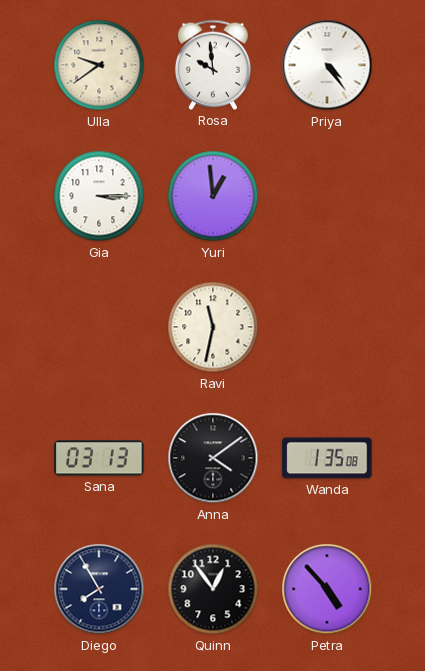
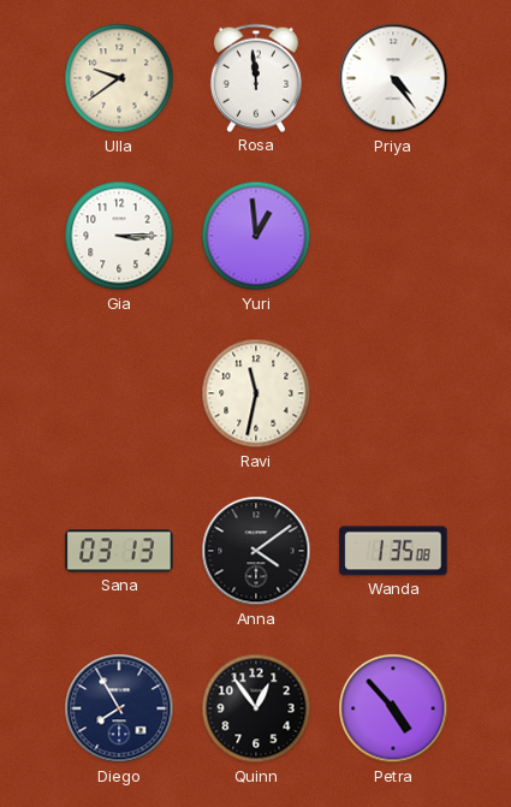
Rosa: 9:59 -> 11:59
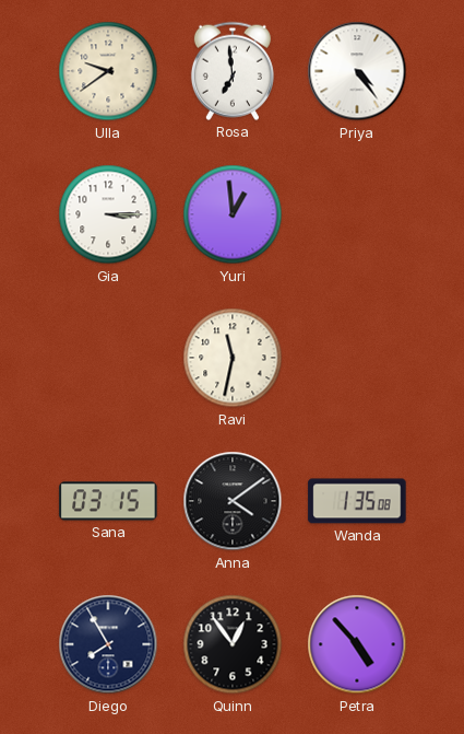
Rosa: 11:59 -> 6:59
Sana: 03:13 -> 03:15
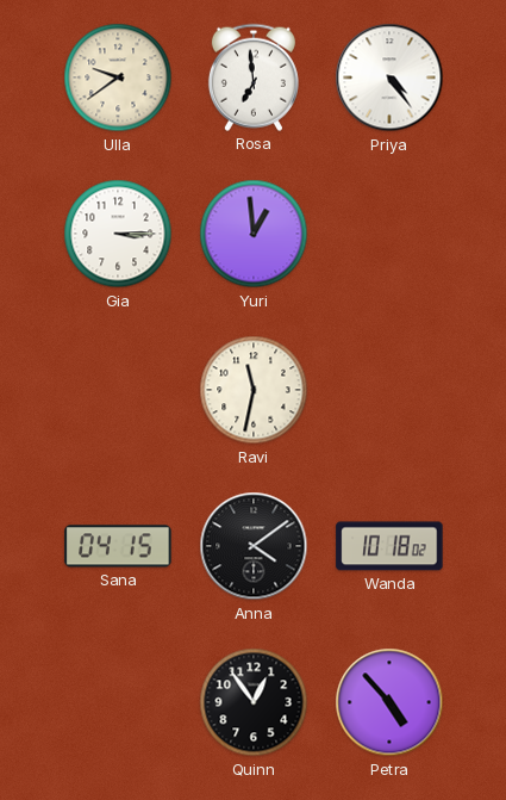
Sana: 03:15 -> 04:15
Wanda: 1:35 -> 10:18
Diego: 7:55 -> none
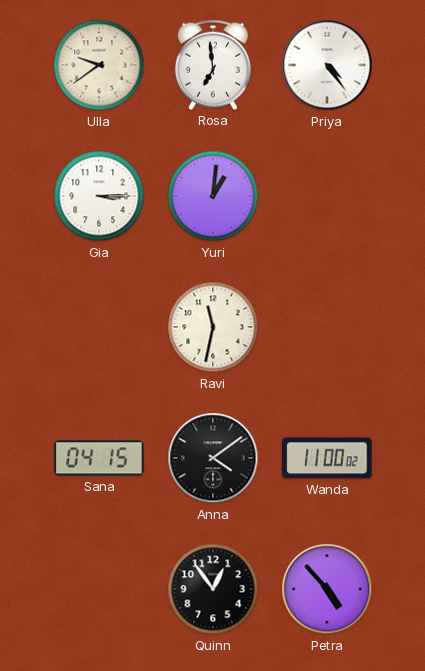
Yuri: 12:59 -> 1:01
Wanda: 10:18 -> 11:00
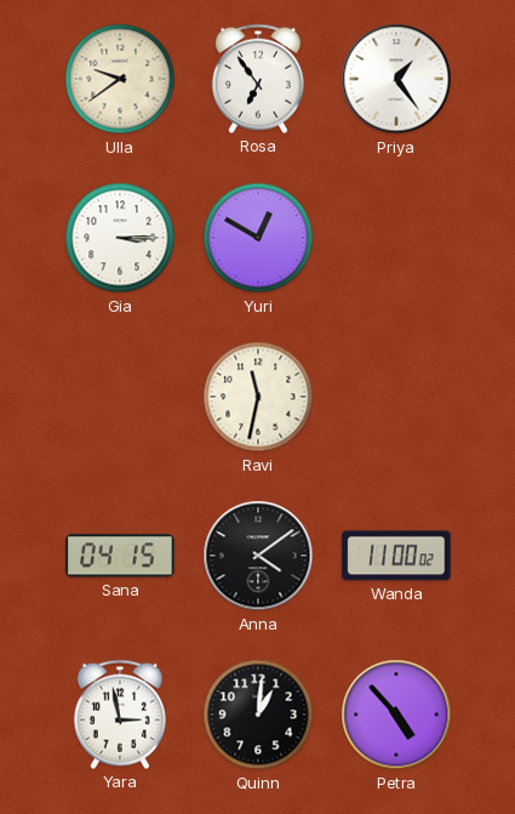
Rosa: 6:59 -> 6:54
Priya: 4:24 -> 1:24
Yuri: 1:01 -> 12:50
Yara: none -> 2:58
Quinn: 12:54 -> 1:01
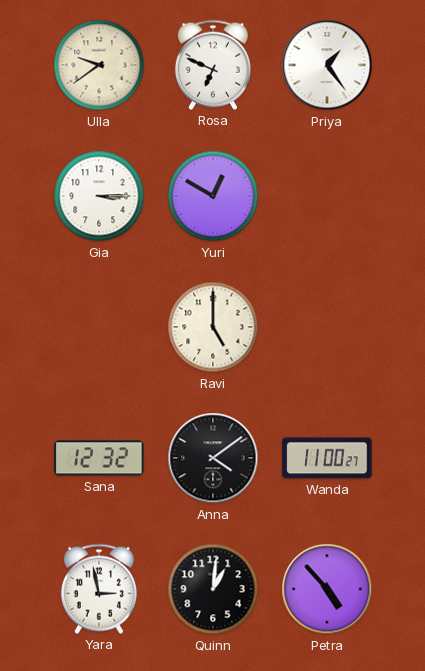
Rosa: 6:54 -> 6:49
Ravi: 11:32 -> 5:00
Sana: 04:15 -> 12:32
Wanda: 11:00:02 -> 11:00:27
